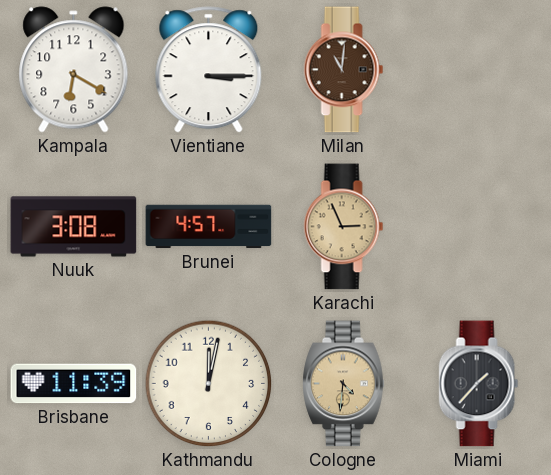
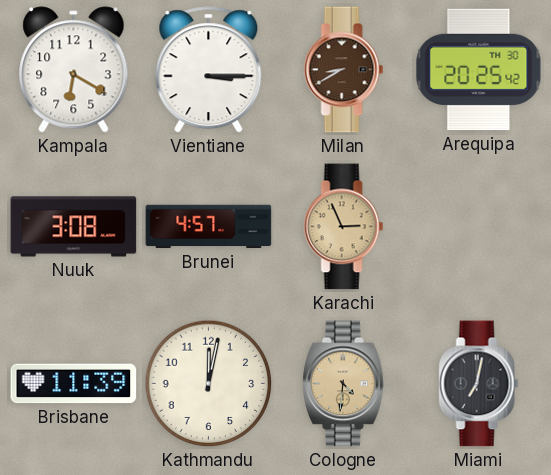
Milan: 11:01 -> 8:40
Arequipa: none -> 20:25
Miami: 1:37 -> 7:02
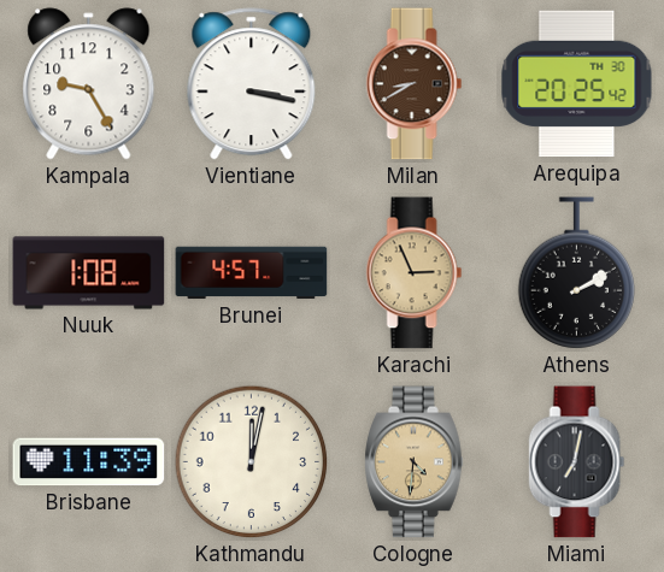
Kampala: 6:20 -> 9:25
Vientiane: 3:15 -> 3:17
Nuuk: 3:08 -> 1:08
Athens: none -> 2:10
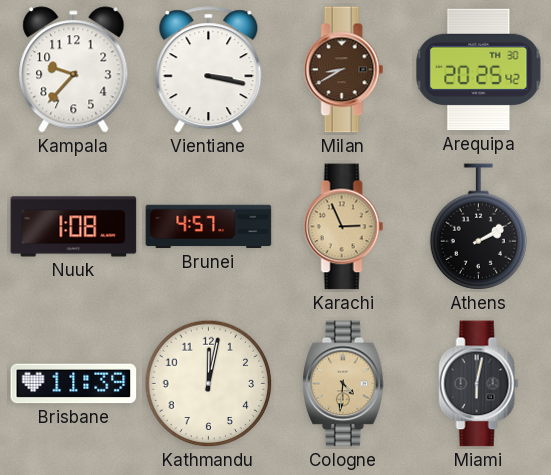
Kampala: 9:25 -> 9:37
Miami: 7:02 -> 6:02
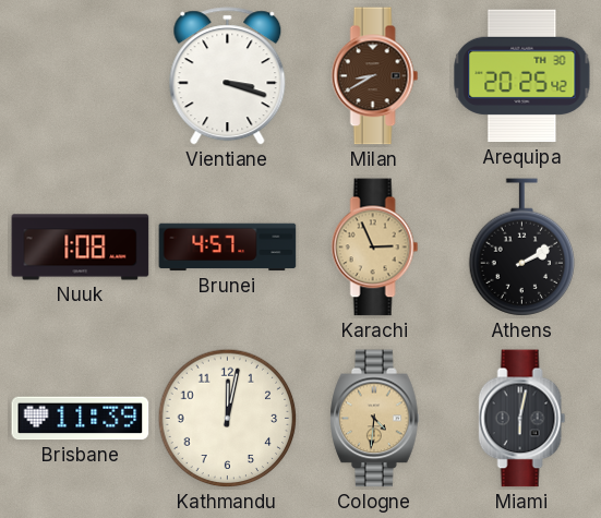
Kampala: 9:37 -> none
Vientiane: 3:17 -> 3:18
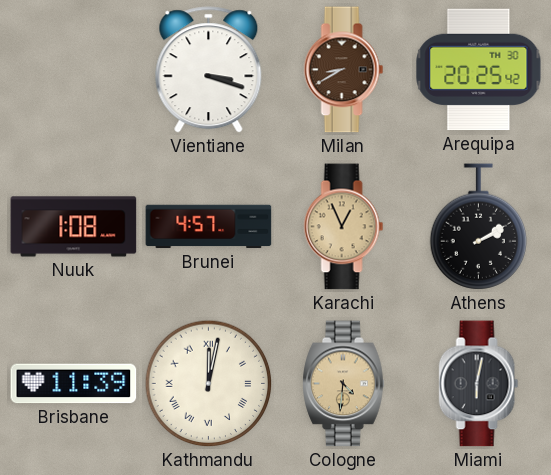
Karachi: 2:56 -> 12:56
Kathmandu numerals: Arabic -> Roman
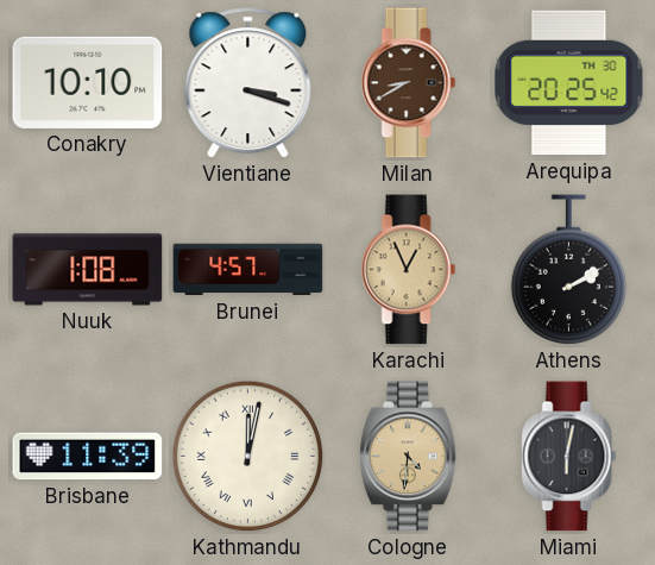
Conakry: none -> 10:10
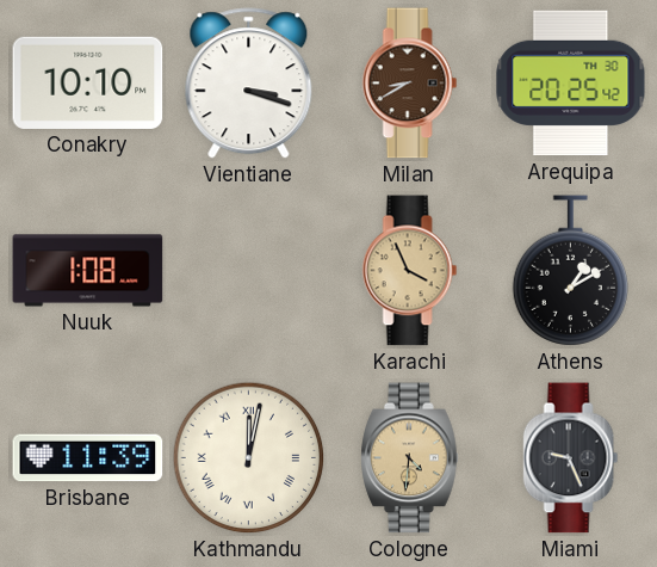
Brunei: 4:57 -> none
Karachi: 12:56 -> 3:56
Athens: 2:10 -> 1:10
Miami: 6:02 -> 9:26
